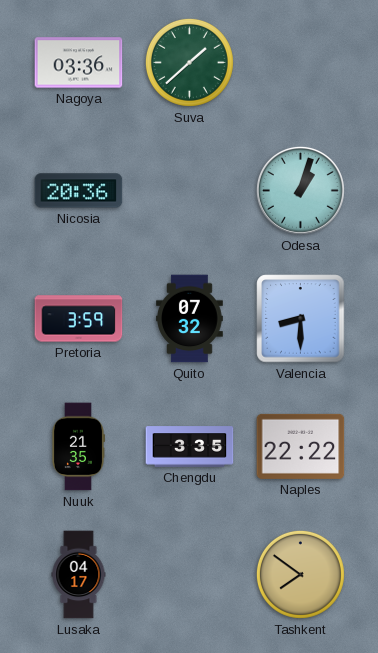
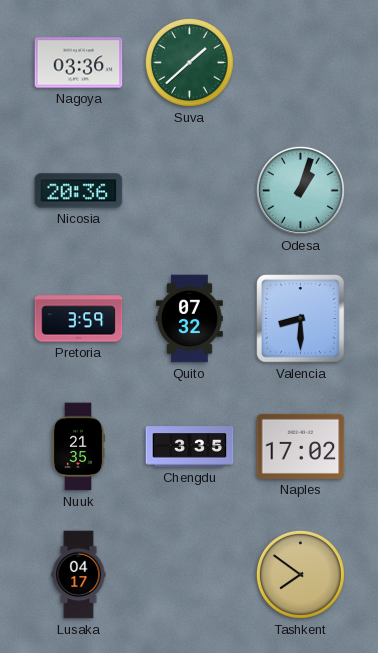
Naples: 22:22 -> 17:02
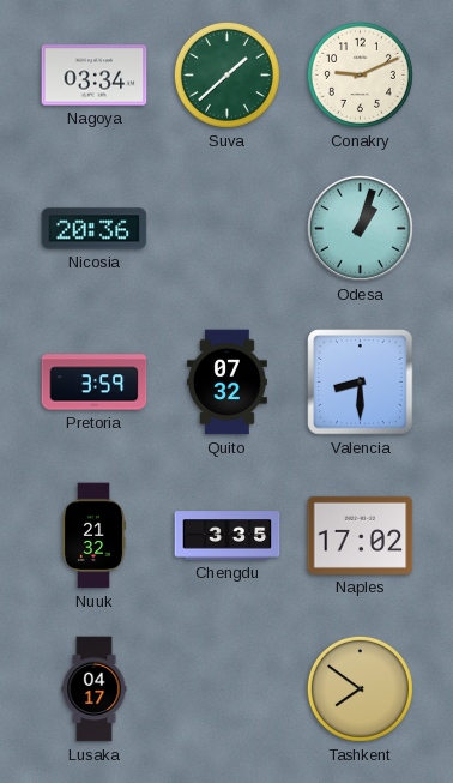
Nagoya: 03:36 -> 03:34
Conakry: none -> 9:11
Nuuk: 21:35 -> 21:32
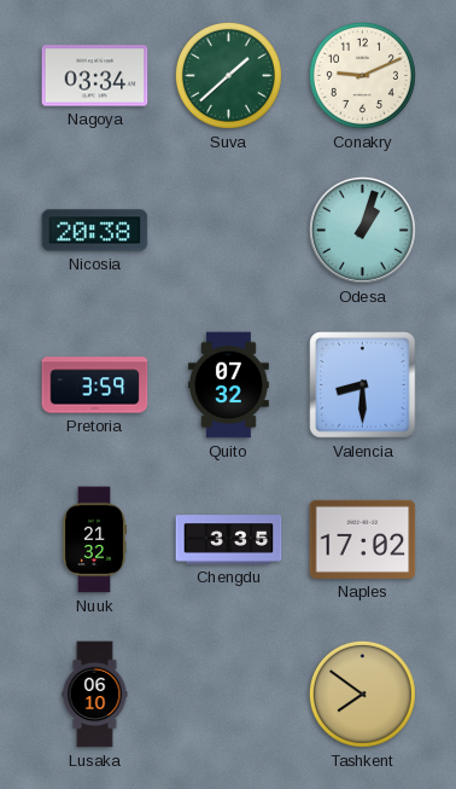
Nicosia: 20:36 -> 20:38
Lusaka: 04:17 -> 06:10
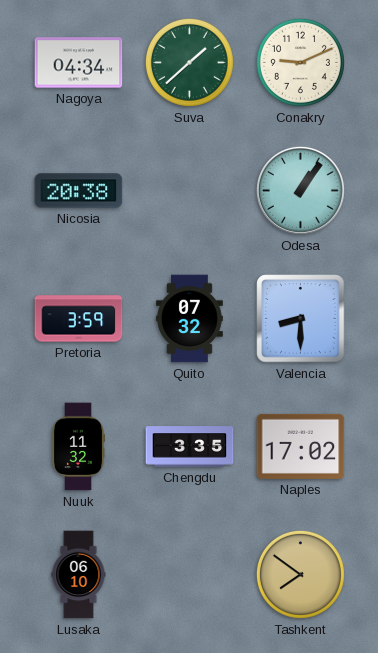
Nagoya: 03:34 -> 04:34
Odesa: 1:03 -> 1:06
Nuuk: 21:32 -> 11:32
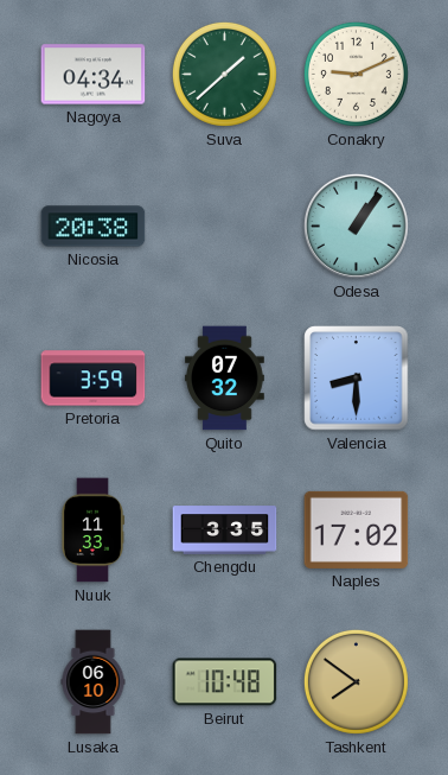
Nuuk: 11:32 -> 11:33
Beirut: none -> 10:48
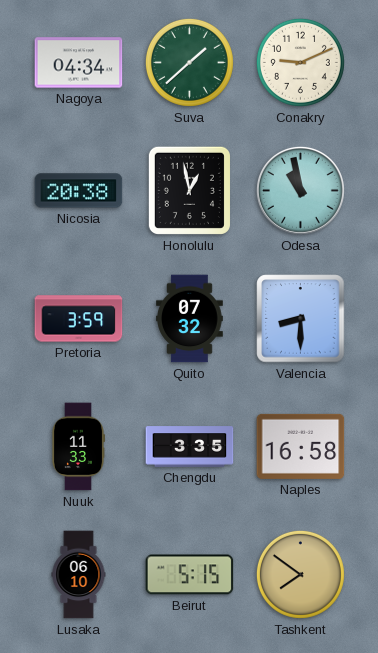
Honolulu: none -> 12:58
Odesa: 1:06 -> 10:58
Naples: 17:02 -> 16:58
Beirut: 10:48 -> 5:15
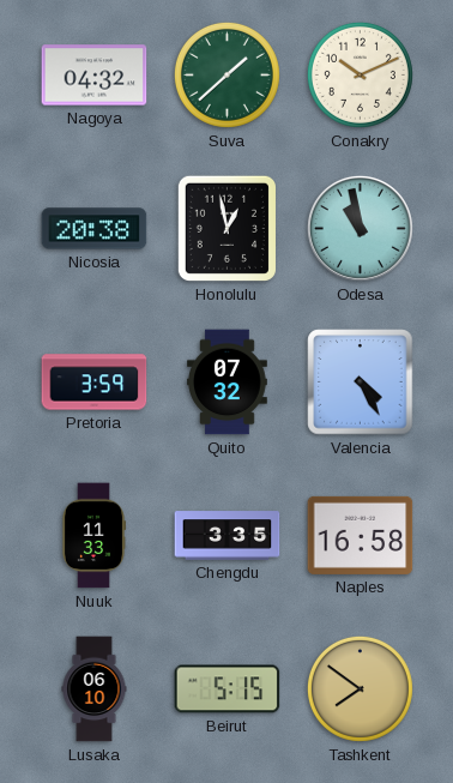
Nagoya: 04:34 -> 04:32
Conakry: 9:11 -> 10:11
Valencia: 8:30 -> 4:25
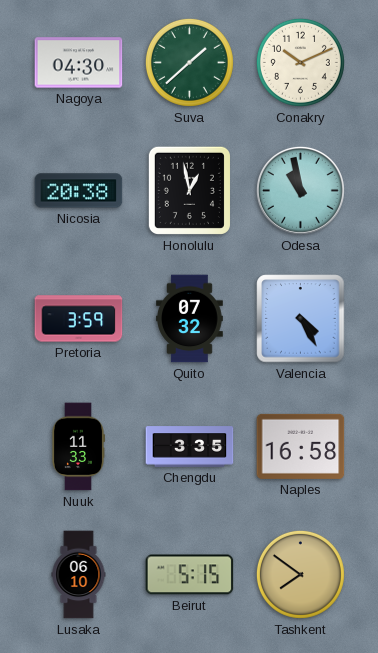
Nagoya: 04:32 -> 04:30
